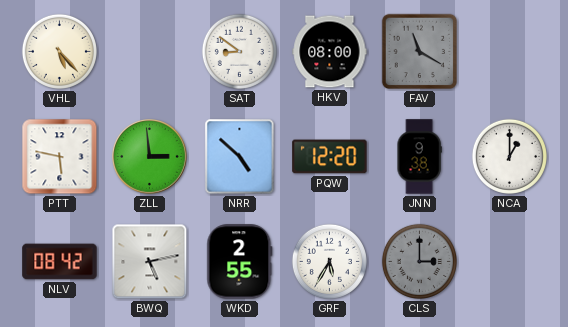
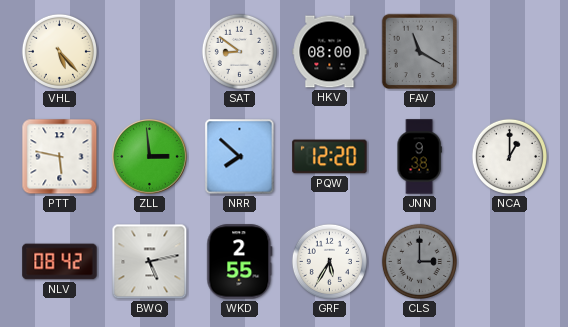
NRR: 4:52 -> 7:52
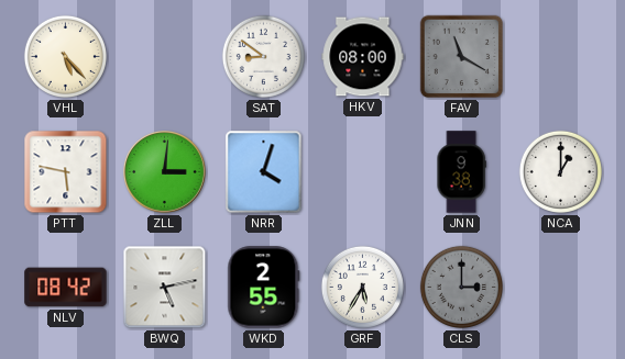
ZLL: 2:59 -> 3:01
NRR: 7:52 -> 4:03
PQW: 12:20 -> none
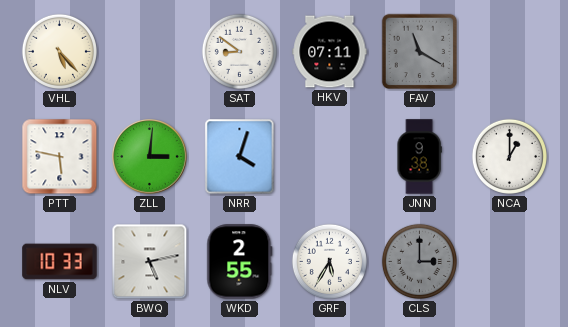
HKV: 08:00 -> 07:11
NLV: 08:42 -> 10:33
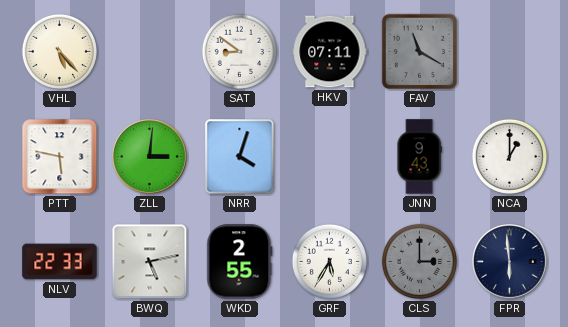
JNN: 9:38 -> 9:43
NLV: 10:33 -> 22:33
FPR: none -> 5:59
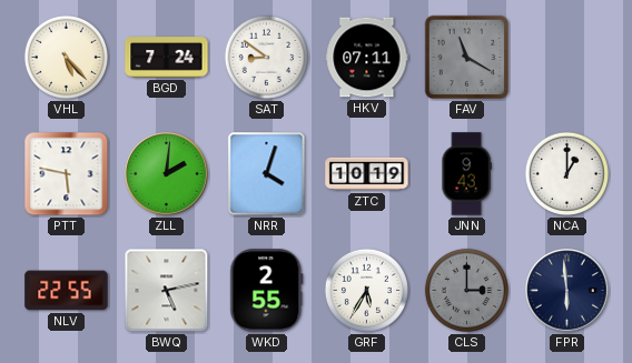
BGD: none -> 7:24
ZLL: 3:01 -> 2:01
ZTC: none -> 10:19
NLV: 22:33 -> 22:55
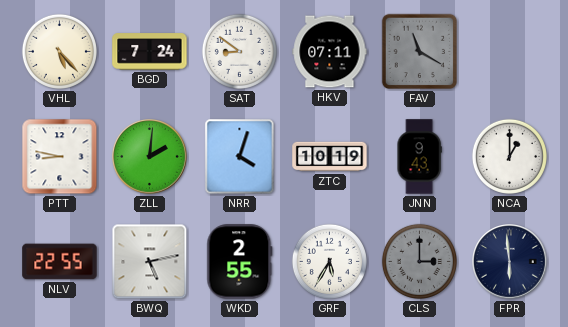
PTT: 5:47 -> 8:47
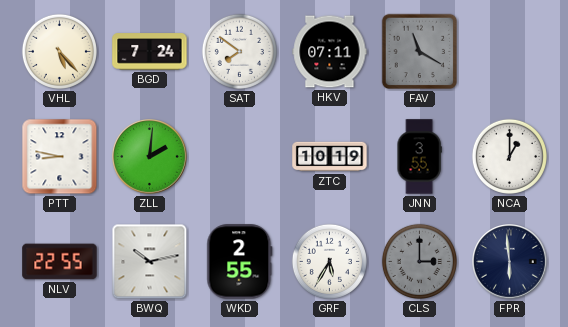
SAT: 8:51 -> 7:51
NRR: 4:03 -> none
JNN: 9:43 -> 3:55
BWQ: 5:13 -> 10:13
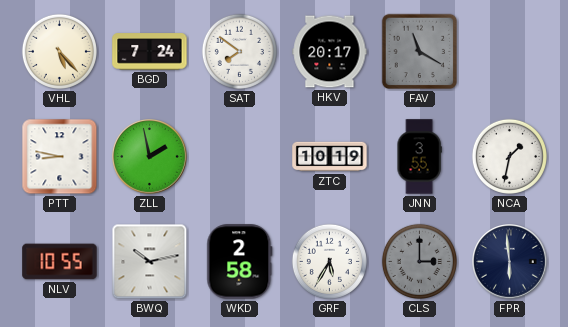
HKV: 07:11 -> 20:17
ZLL: 2:01 -> 1:58
NCA: 1:00 -> 1:32
NLV: 22:55 -> 10:55
WKD: 2:55 -> 2:58
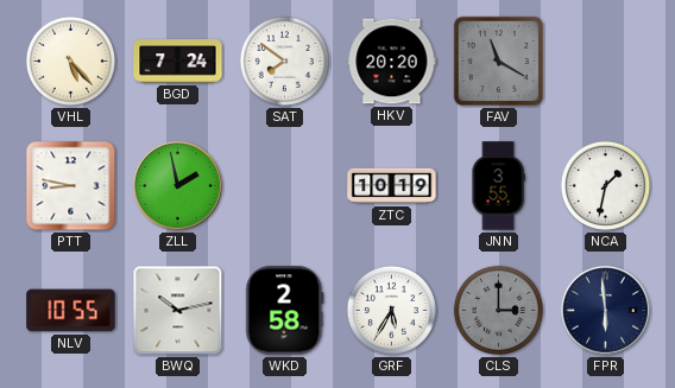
HKV: 20:17 -> 20:20
